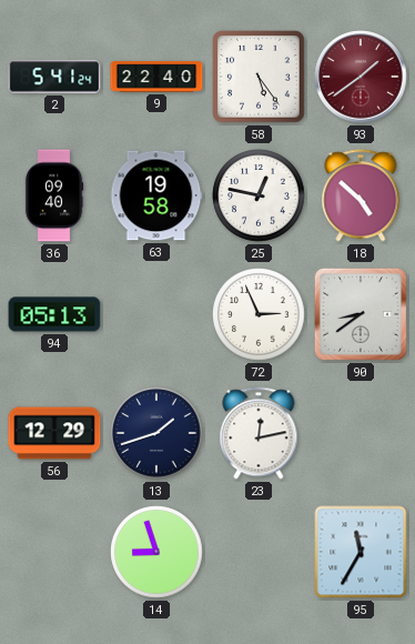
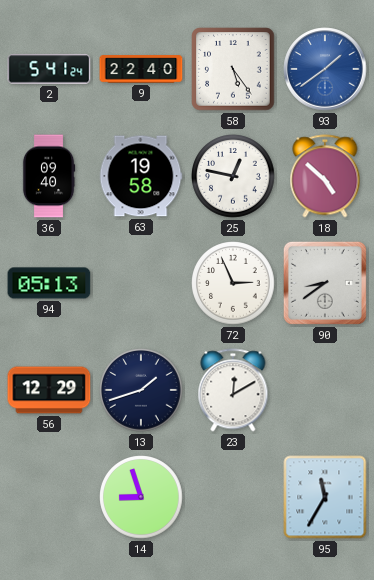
93 dial: burgundy -> blue
23: 12:13 -> 12:10
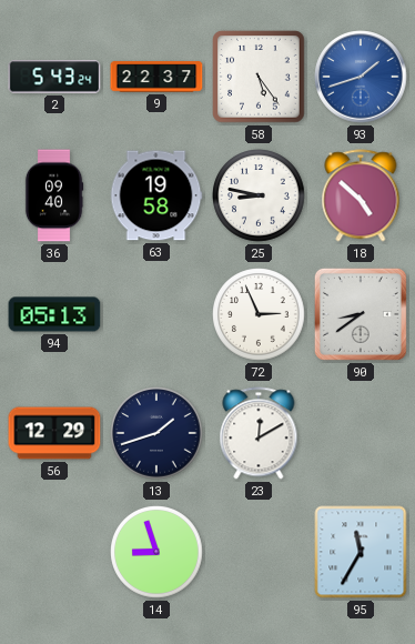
2: 5:41 -> 5:43
9: 22:40 -> 22:37
93: 1:39 -> 1:42
25: 12:47 -> 8:47
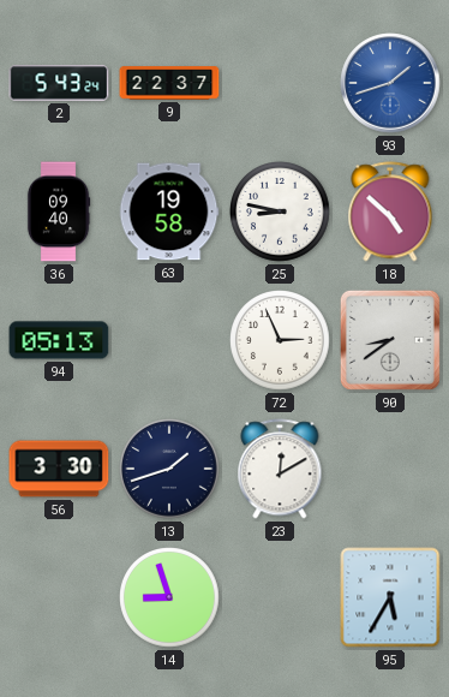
58: 5:24 -> none
56: 12:29 -> 3:30
95: 11:35 -> 5:35
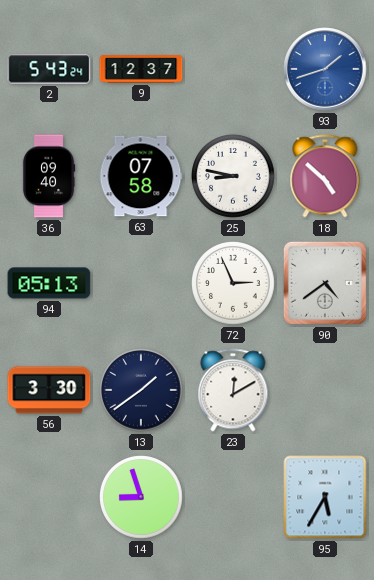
9: 22:37 -> 12:37
63: 19:58 -> 07:58
90: 8:39 -> 4:39
13: 1:42 -> 1:39
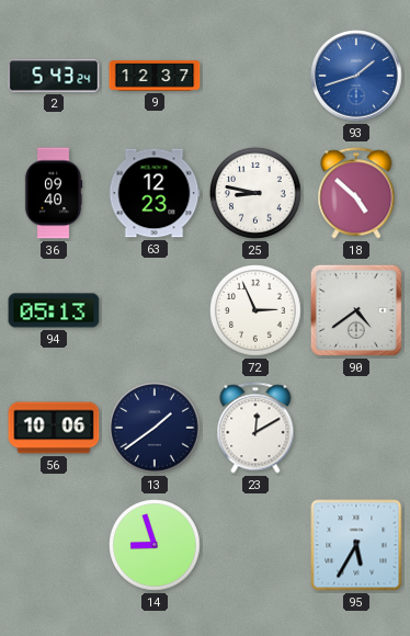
63: 07:58 -> 12:23
56: 3:30 -> 10:06
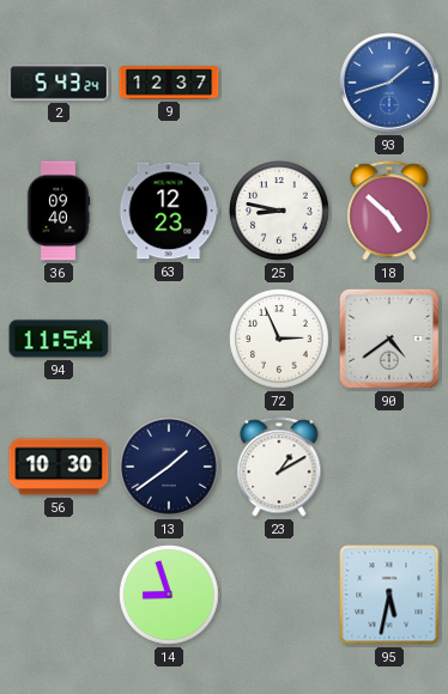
94: 05:13 -> 11:54
56: 10:06 -> 10:30
23: 12:10 -> 1:10
95: 5:35 -> 5:32
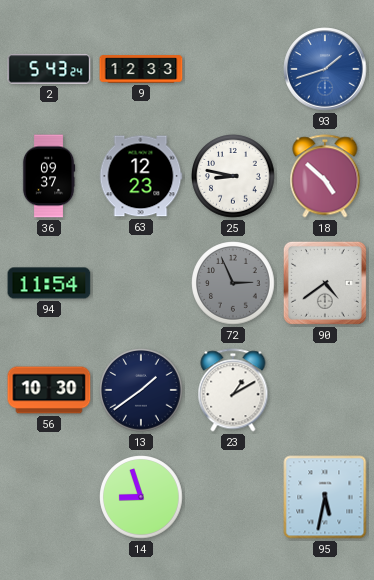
9: 12:37 -> 12:33
36: 09:40 -> 09:37
72 dial: white -> grey
